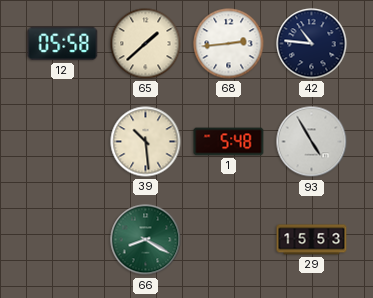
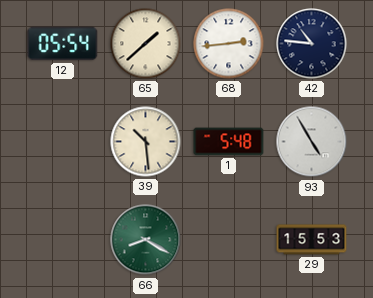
12: 05:58 -> 05:54
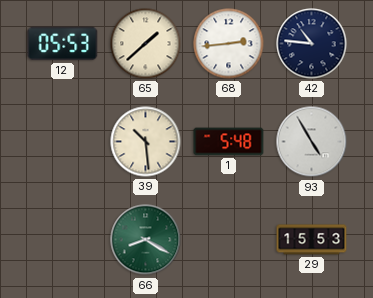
12: 05:54 -> 05:53
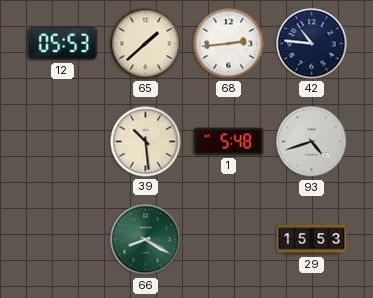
93: 4:55 -> 4:42
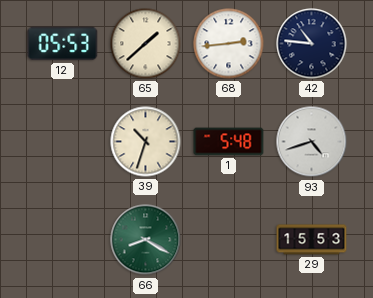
39: 10:29 -> 10:33
